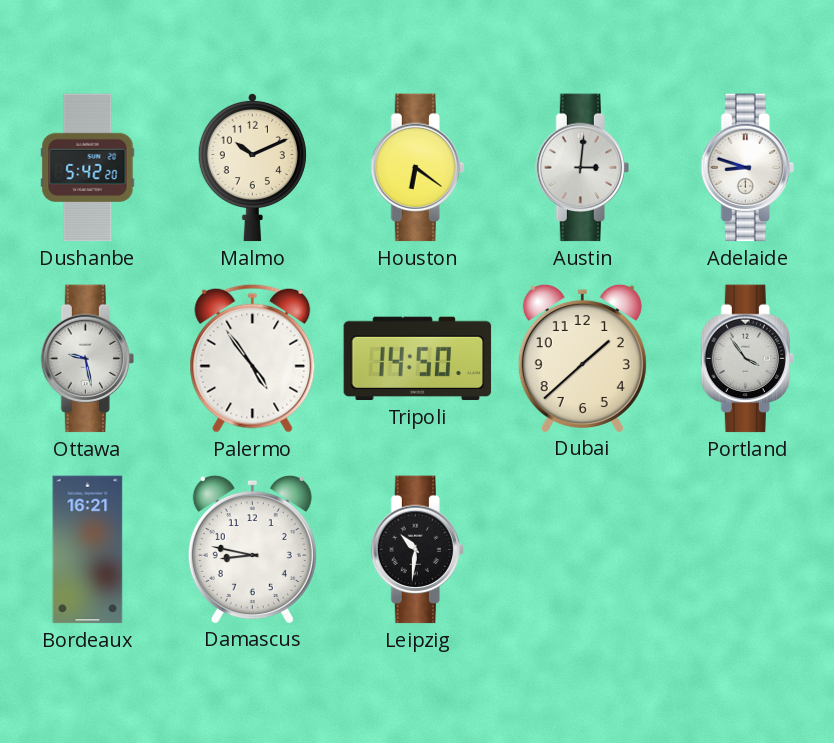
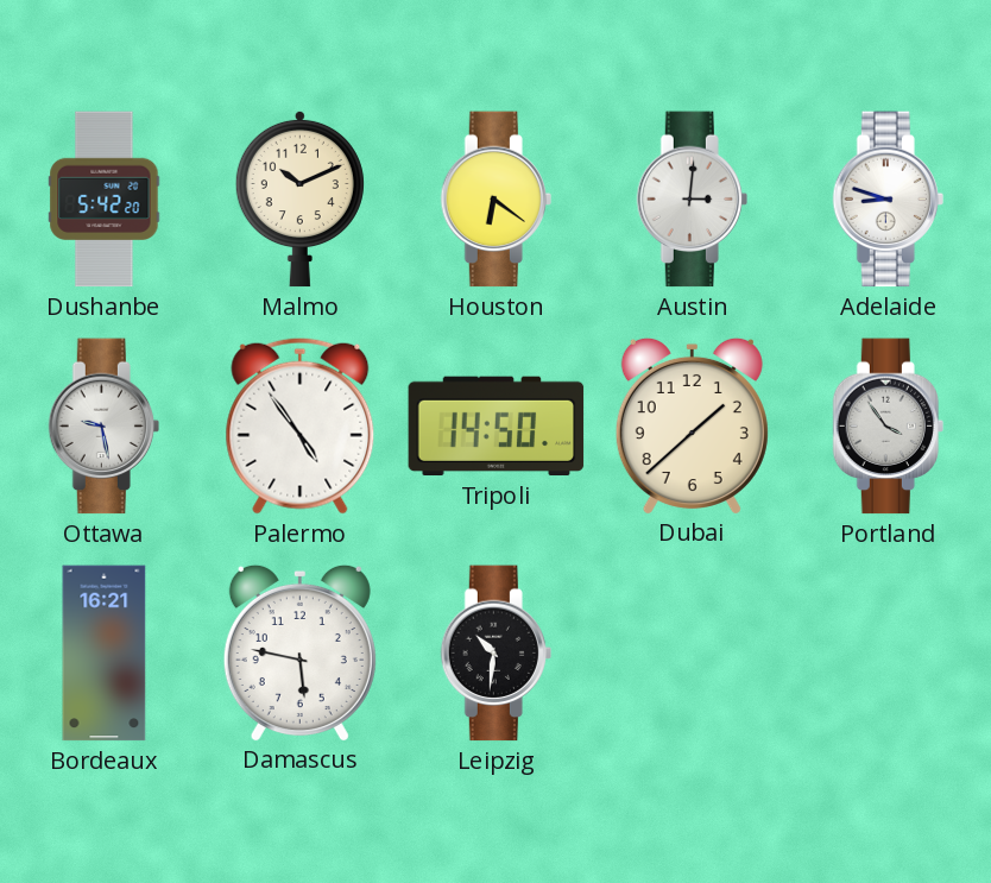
Damascus: 8:47 -> 5:47
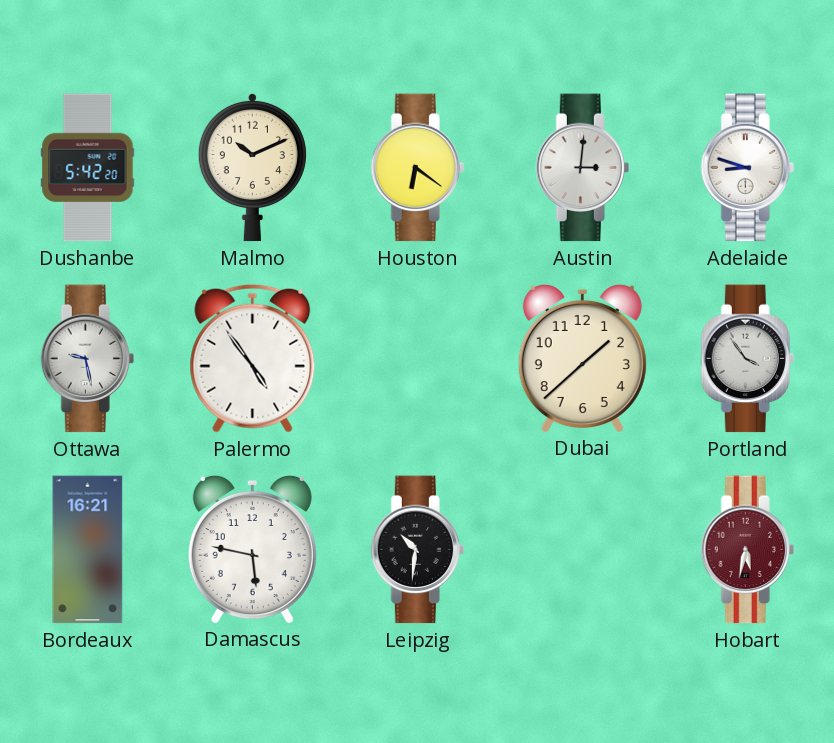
Tripoli: 14:50 -> none
Hobart: none -> 5:32
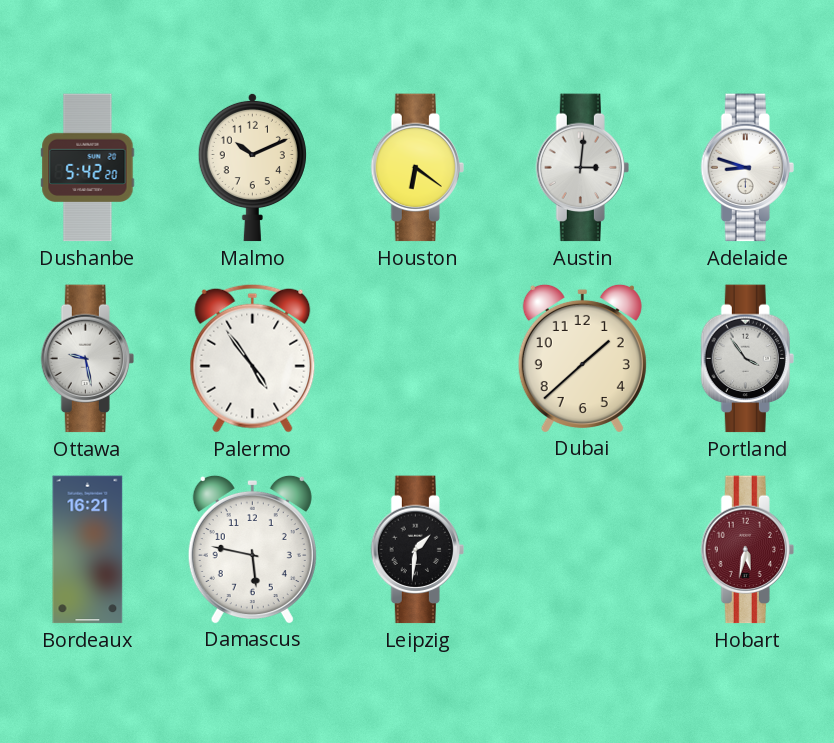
Leipzig: 10:31 -> 1:31
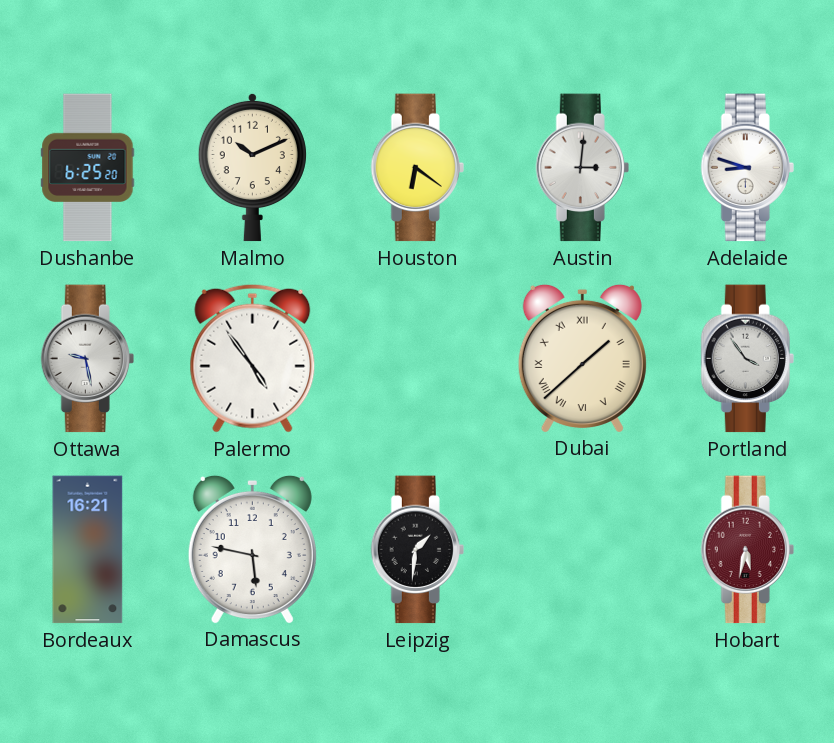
Dushanbe: 5:42 -> 6:25
Dubai numerals: Arabic -> Roman
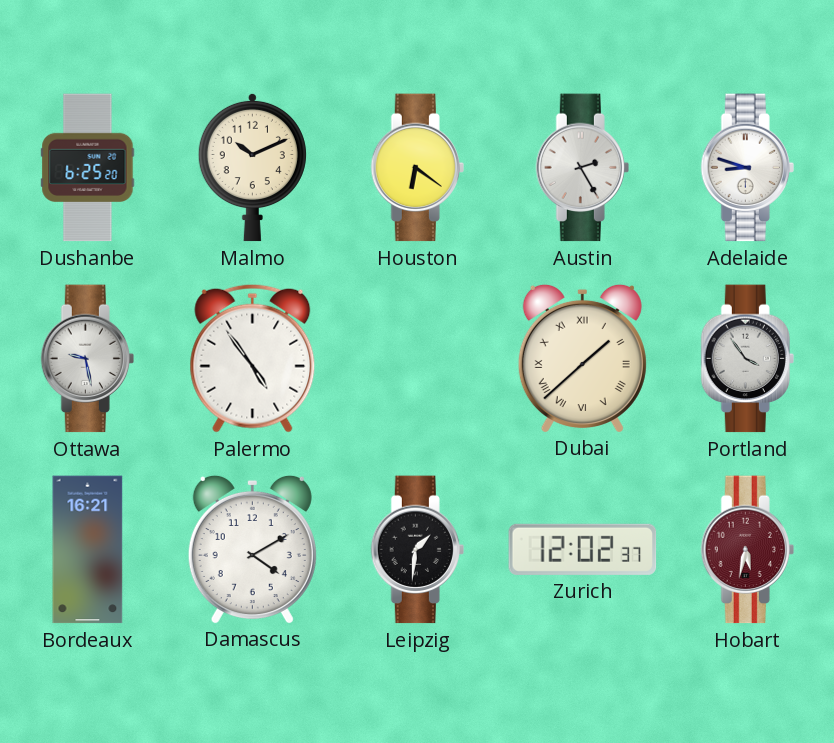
Austin: 3:01 -> 2:25
Damascus: 5:47 -> 4:10
Zurich: none -> 12:02
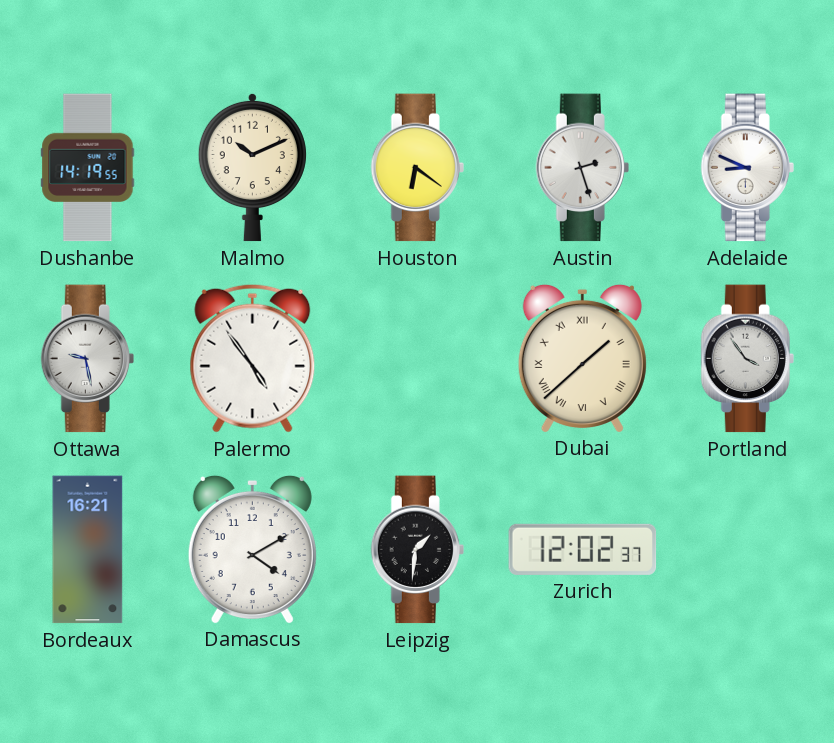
Dushanbe: 6:25 -> 14:19
Austin: 2:25 -> 2:27
Adelaide: 8:48 -> 8:49
Hobart: 5:32 -> none
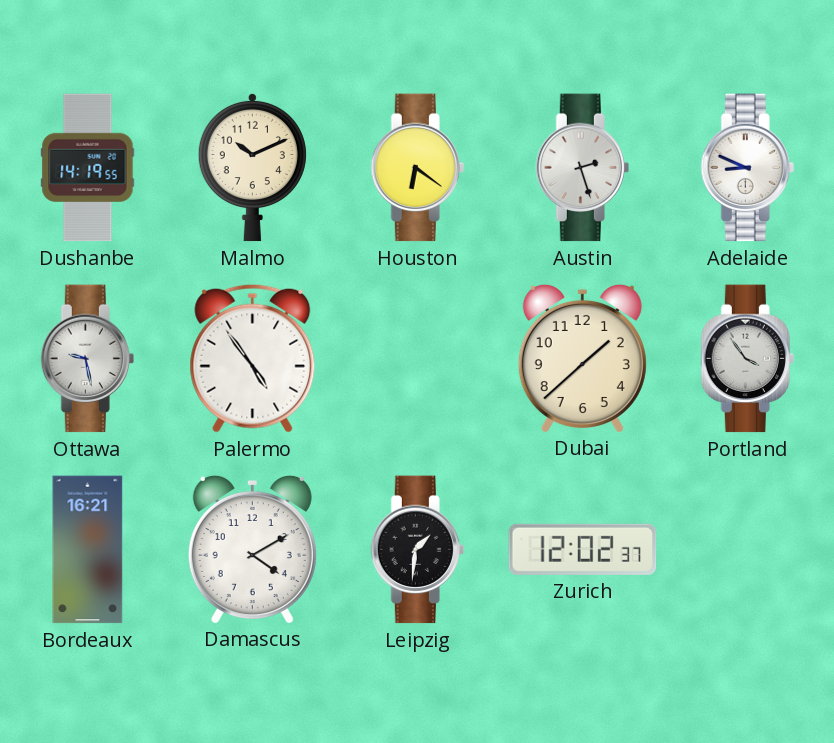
Dubai numerals: Roman -> Arabic
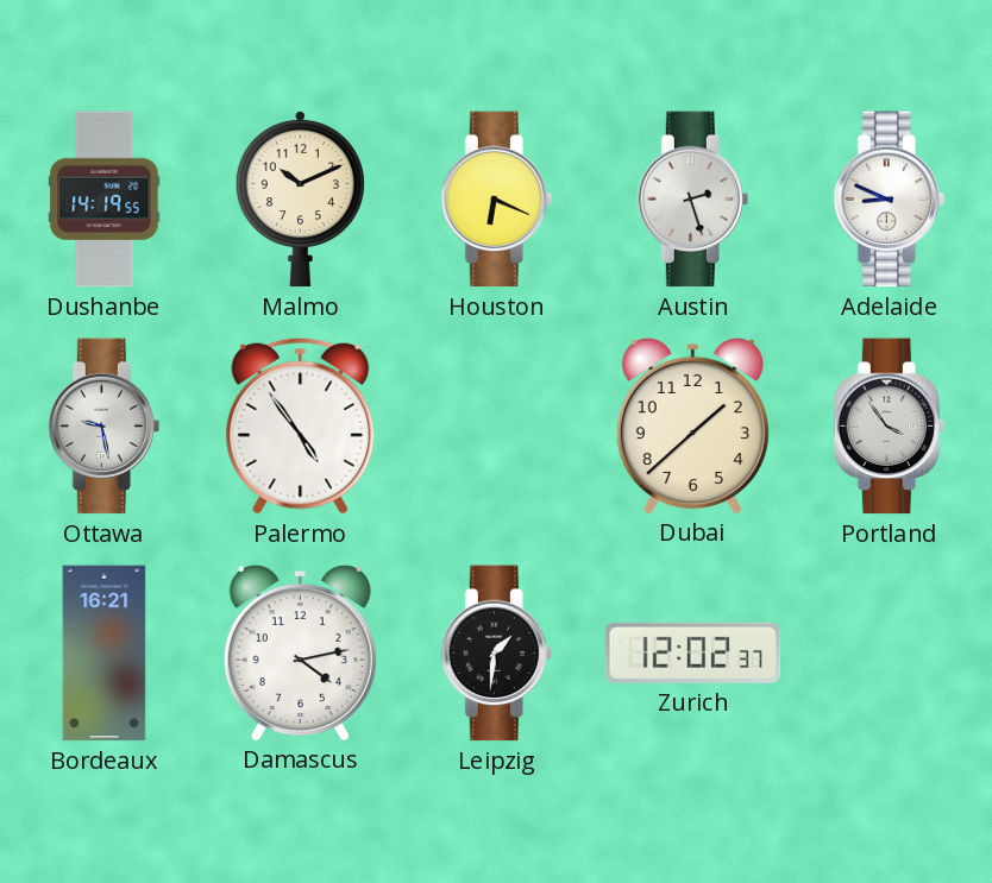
Houston: 6:21 -> 6:19
Damascus: 4:10 -> 4:13
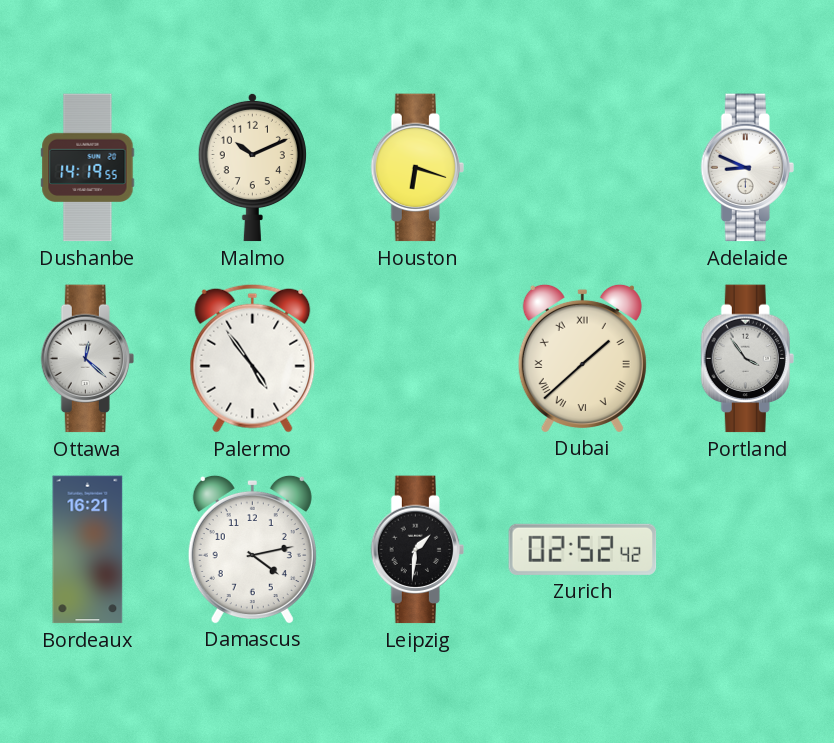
Houston: 6:19 -> 6:18
Austin: 2:27 -> none
Ottawa: 9:28 -> 12:22
Dubai numerals: Arabic -> Roman
Zurich: 12:02 -> 02:52
